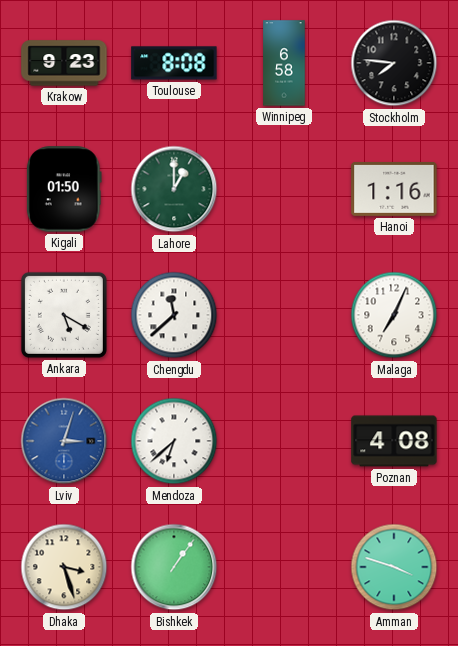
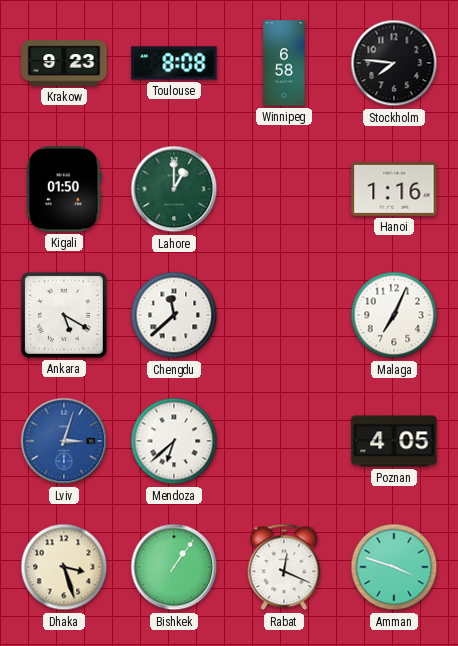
Poznan: 4:08 -> 4:05
Rabat: none -> 12:19
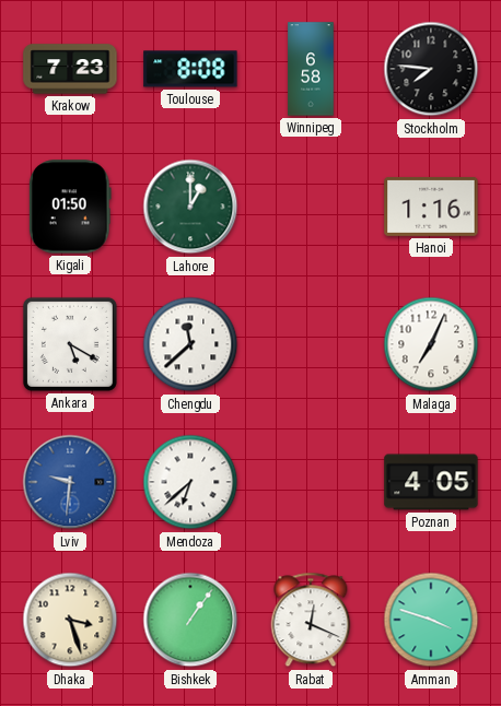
Krakow: 9:23 -> 7:23
Lviv: 3:03 -> 9:31
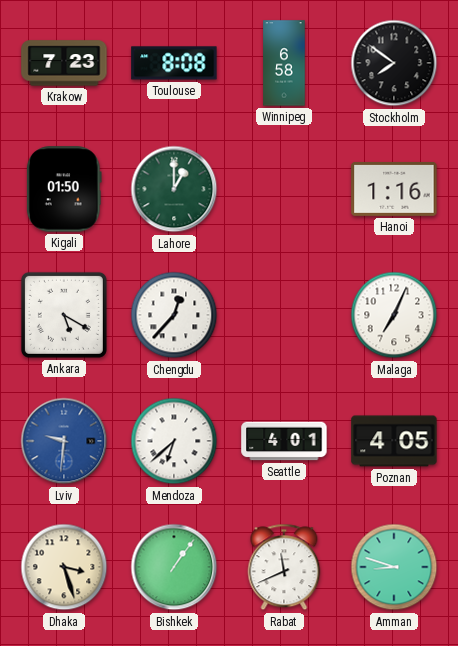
Stockholm: 7:46 -> 7:51
Chengdu: 11:38 -> 12:37
Seattle: none -> 4:01
Rabat: 12:19 -> 11:41
Amman: 3:48 -> 8:48
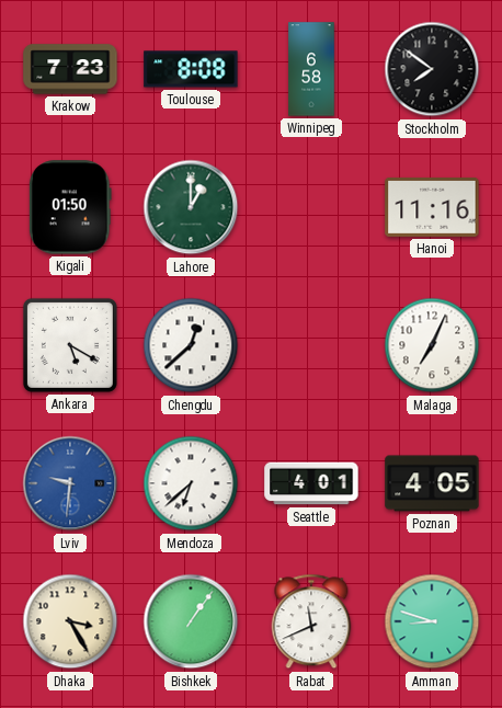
Hanoi: 1:16 -> 11:16
Chengdu: 12:37 -> 12:38
Dhaka: 3:27 -> 3:25
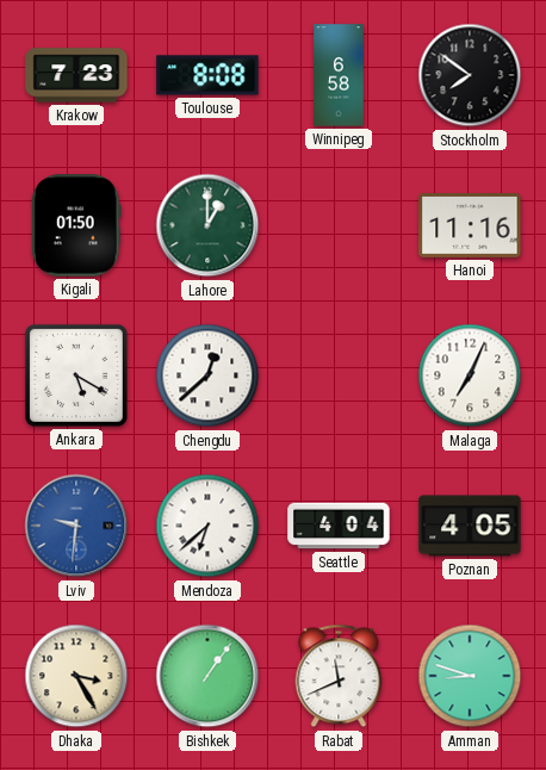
Seattle: 4:01 -> 4:04
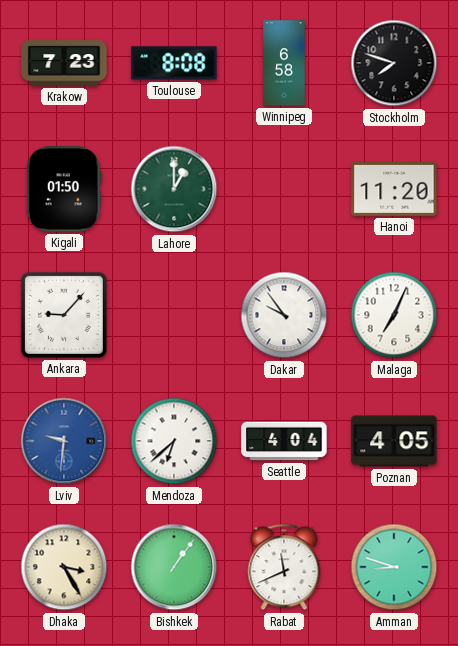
Stockholm: 7:51 -> 7:48
Hanoi: 11:16 -> 11:20
Ankara: 5:20 -> 9:07
Chengdu: 12:38 -> none
Dakar: none -> 9:54
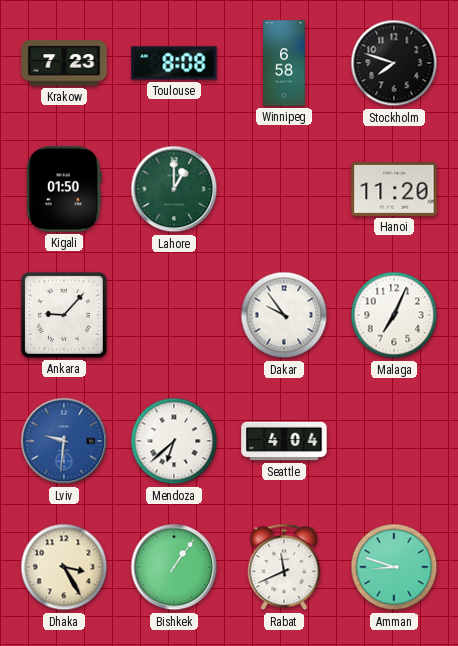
Poznan: 4:05 -> none
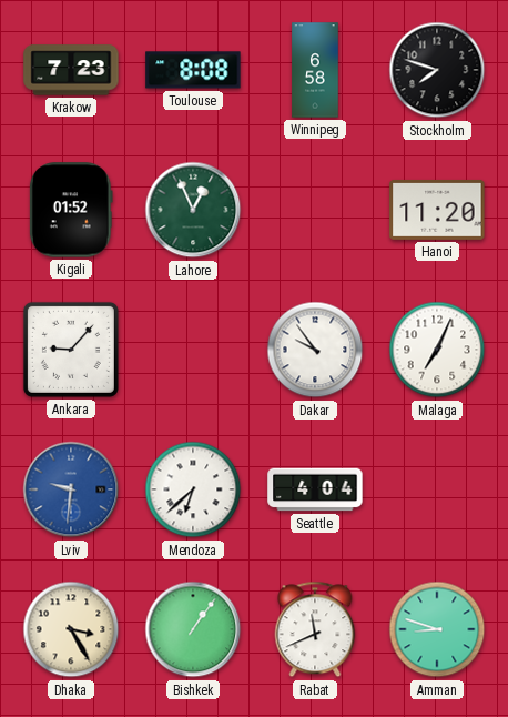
Kigali: 01:50 -> 01:52
Lahore: 1:00 -> 12:56
